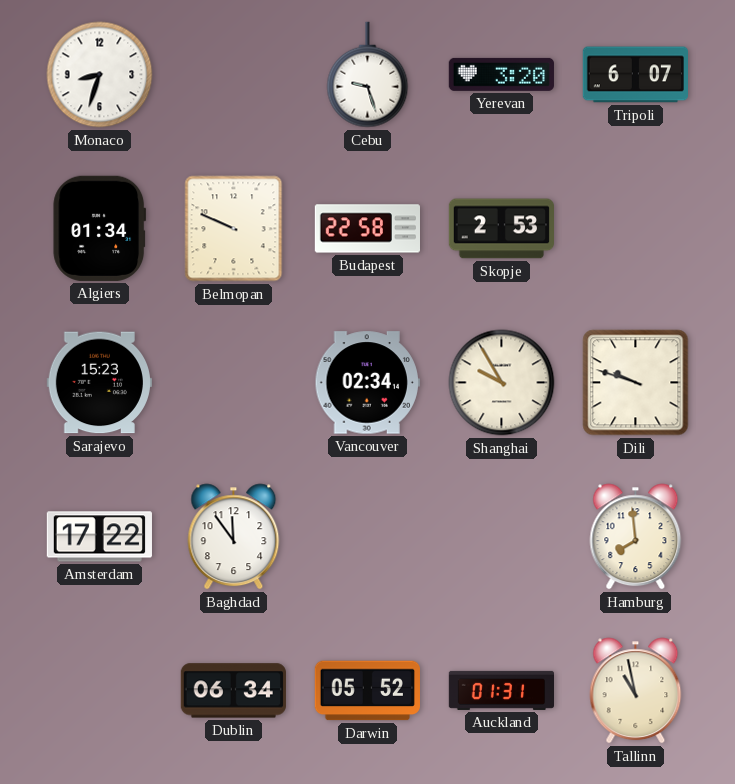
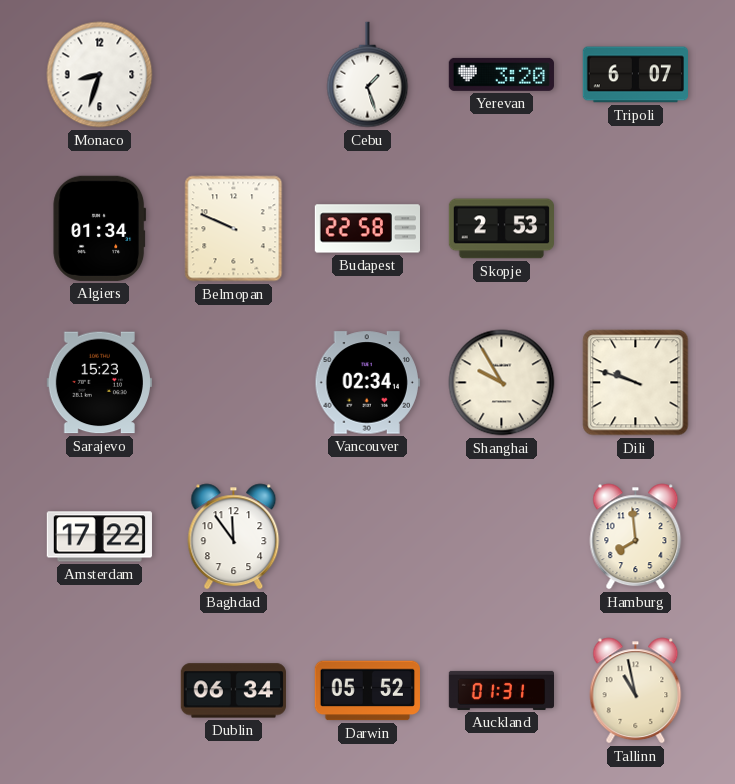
Cebu: 9:27 -> 1:27
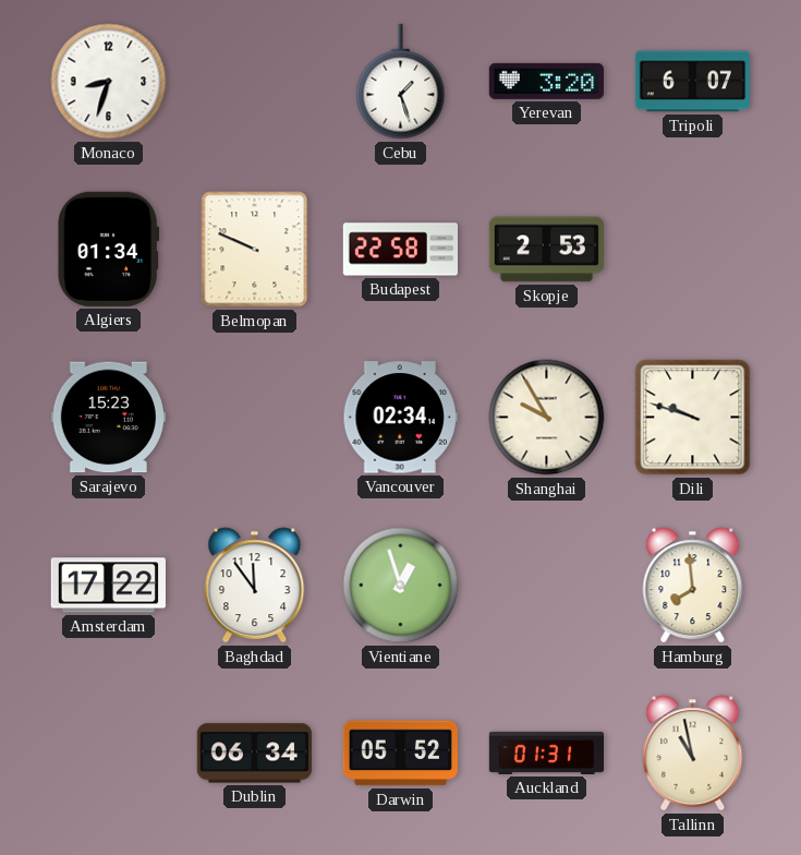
Vientiane: none -> 12:57
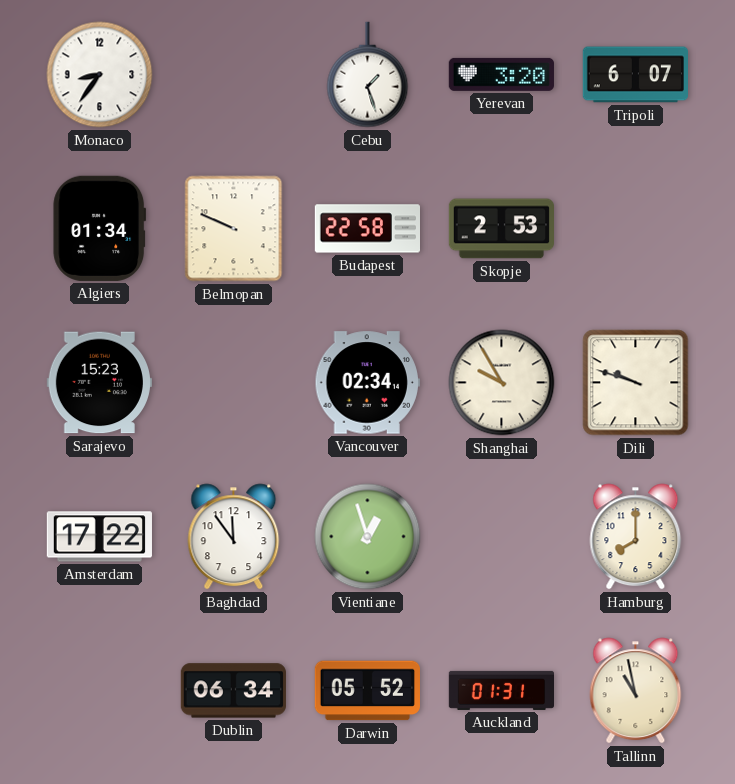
Monaco: 8:33 -> 8:36
Hamburg: 7:59 -> 8:00
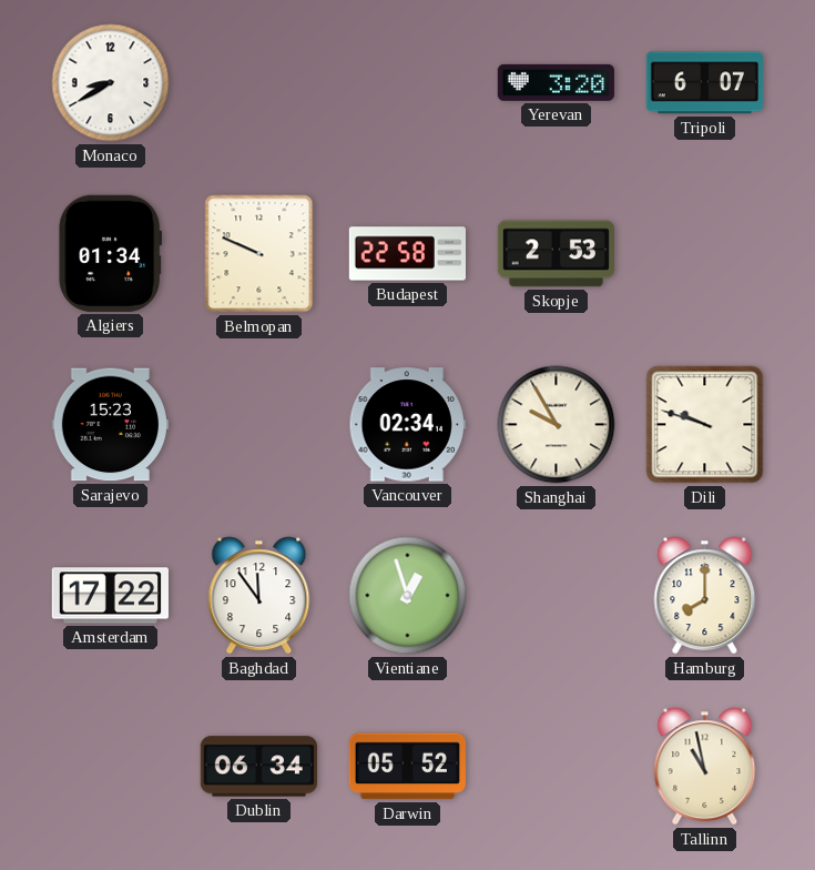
Monaco: 8:36 -> 8:40
Cebu: 1:27 -> none
Auckland: 01:31 -> none
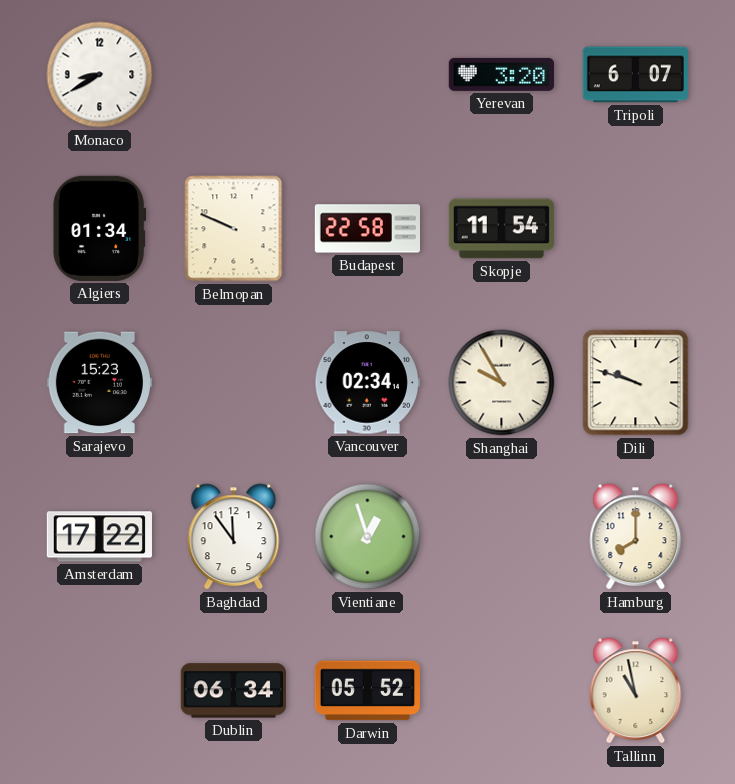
Skopje: 2:53 -> 11:54
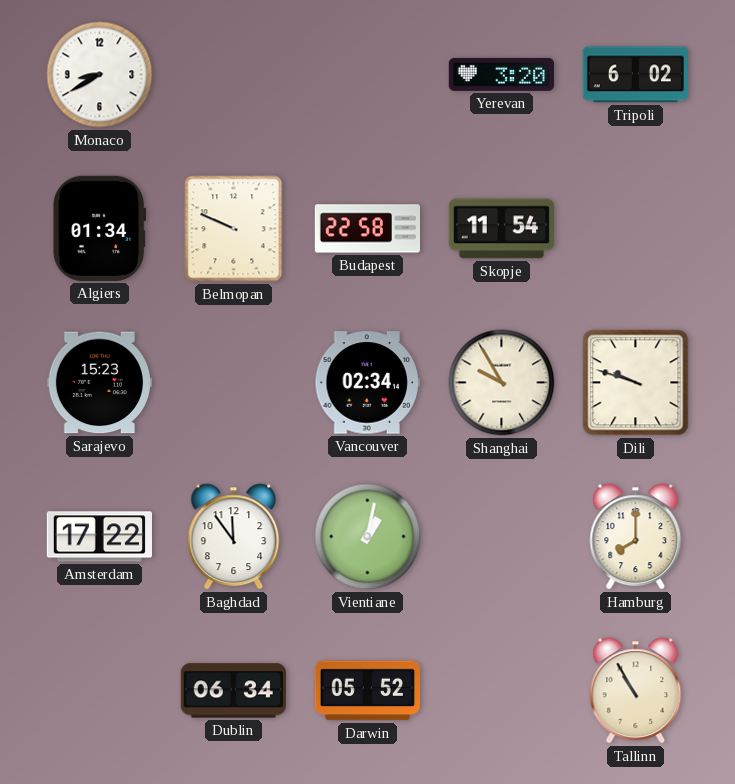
Tripoli: 6:07 -> 6:02
Vientiane: 12:57 -> 1:02
Tallinn: 10:58 -> 10:55
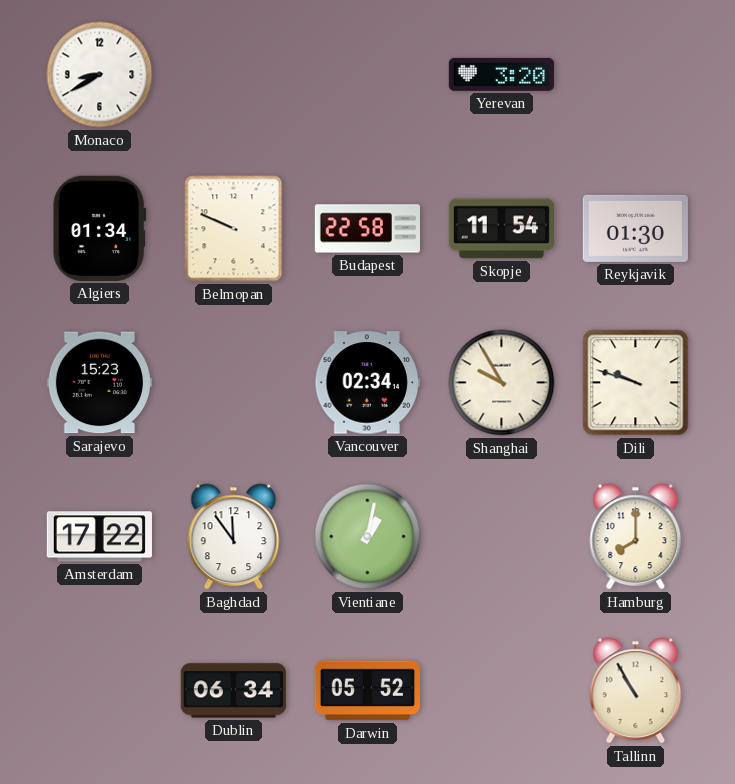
Tripoli: 6:02 -> none
Reykjavik: none -> 01:30
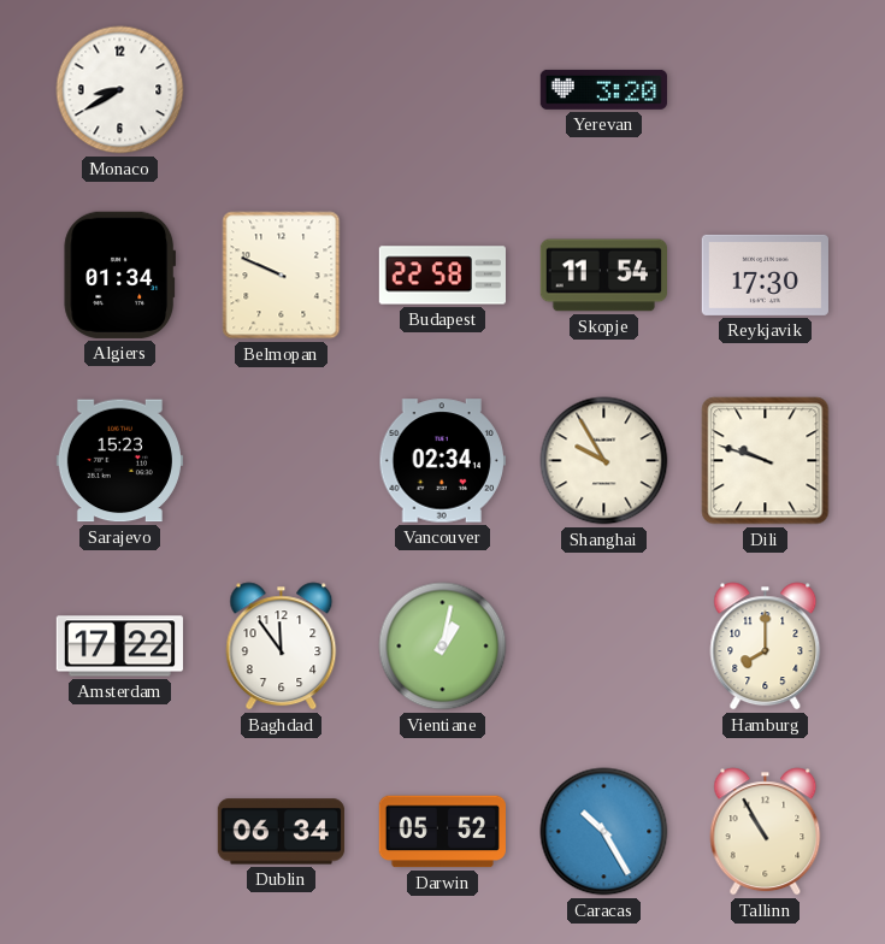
Reykjavik: 01:30 -> 17:30
Caracas: none -> 10:25
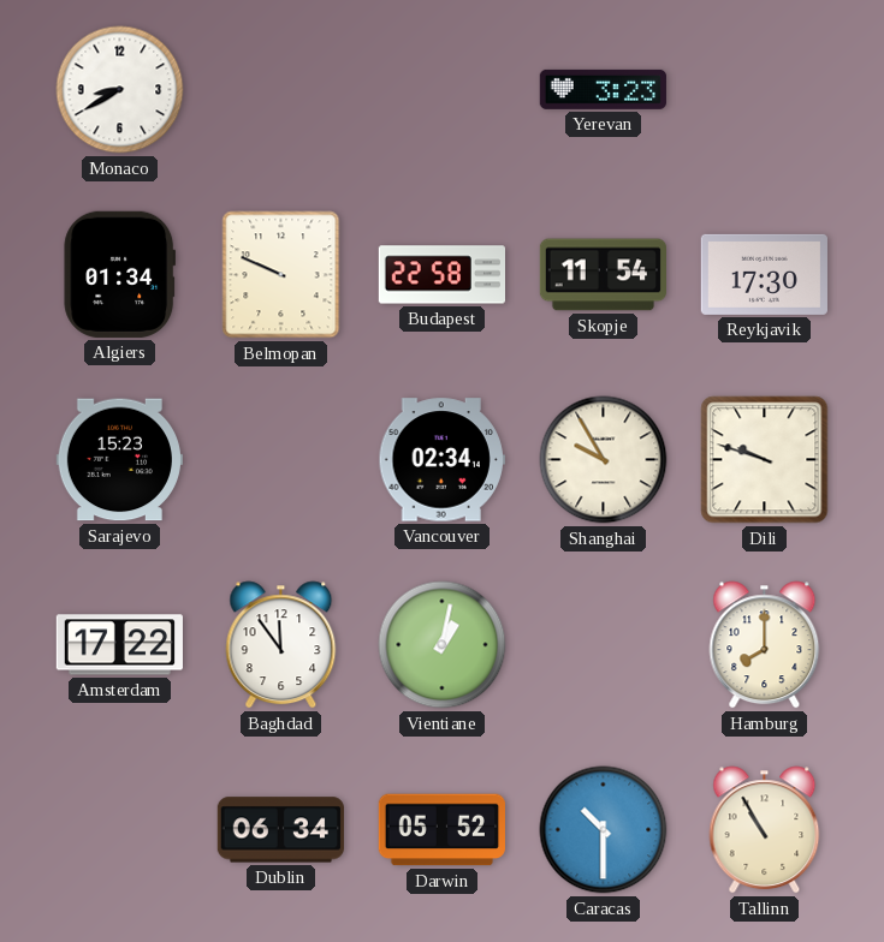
Yerevan: 3:20 -> 3:23
Caracas: 10:25 -> 10:30
